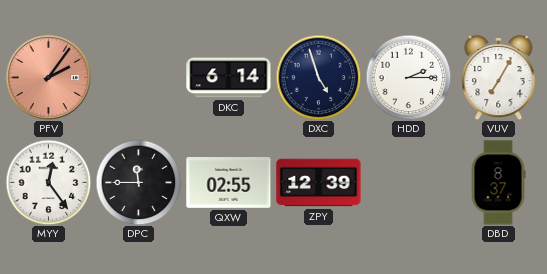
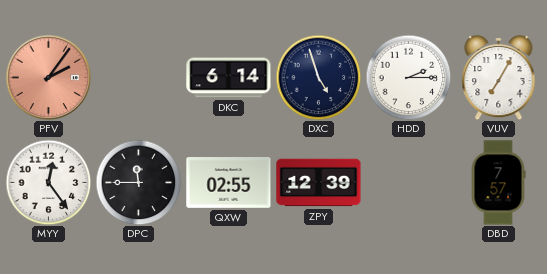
DBD: 8:37 -> 7:57
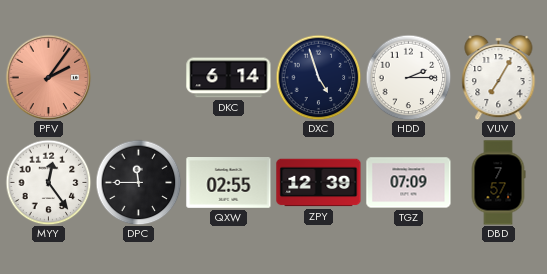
TGZ: none -> 07:09
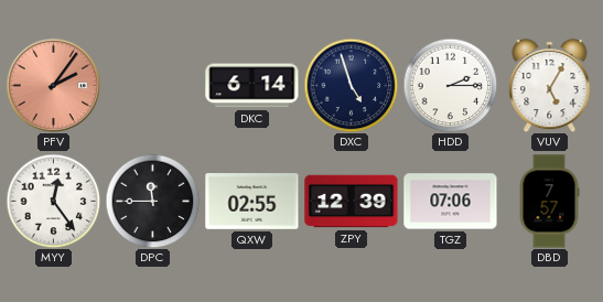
VUV: 7:05 -> 5:05
TGZ: 07:09 -> 07:06
